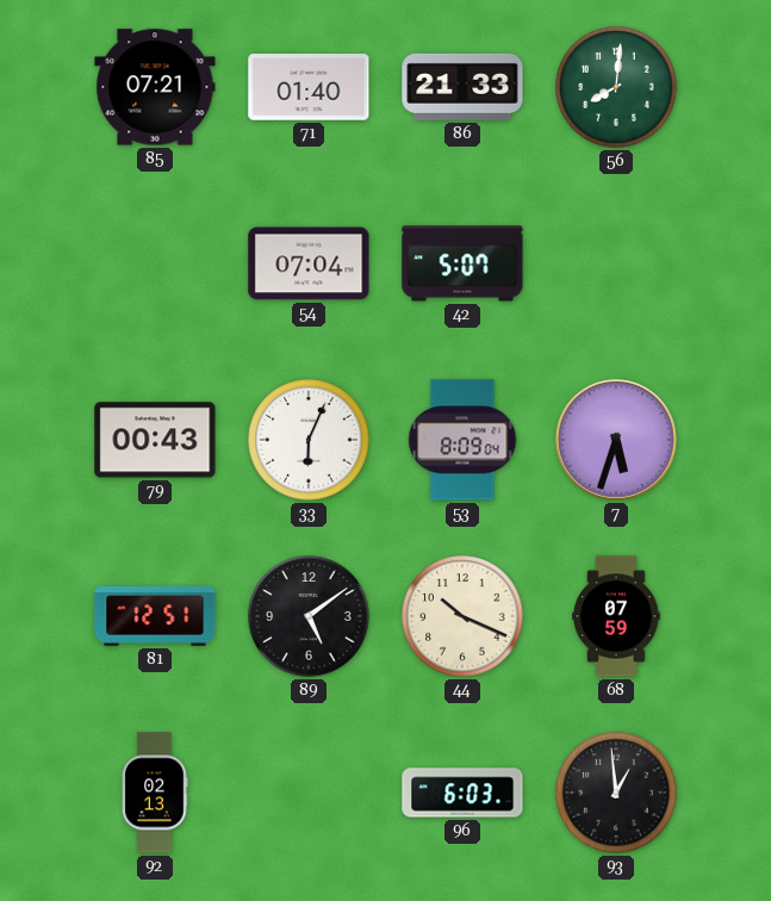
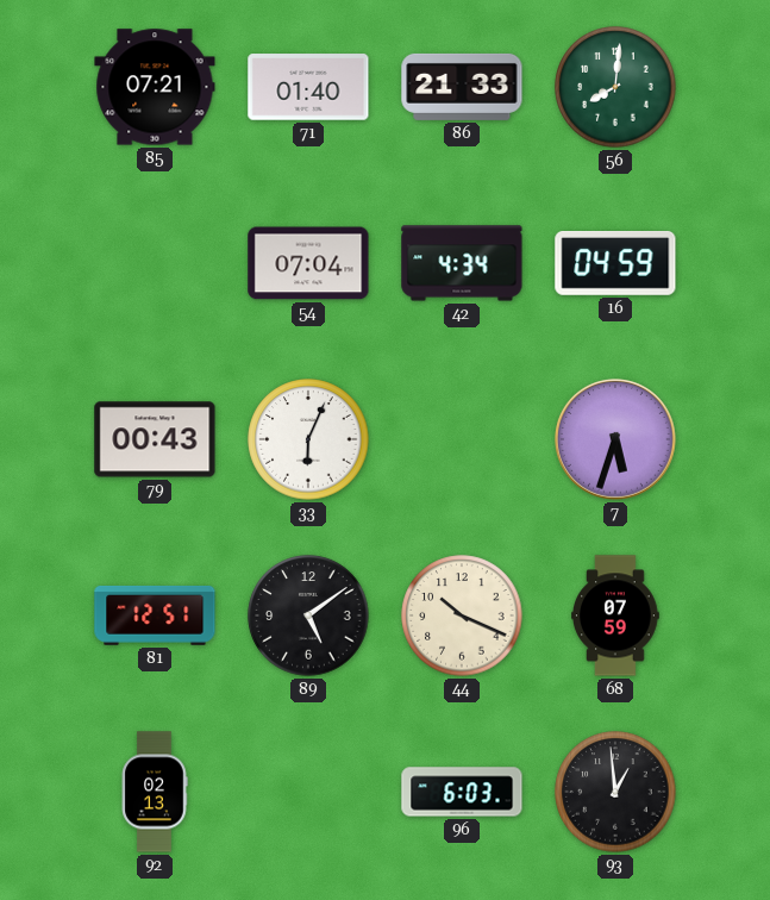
42: 5:07 -> 4:34
16: none -> 04:59
53: 8:09 -> none
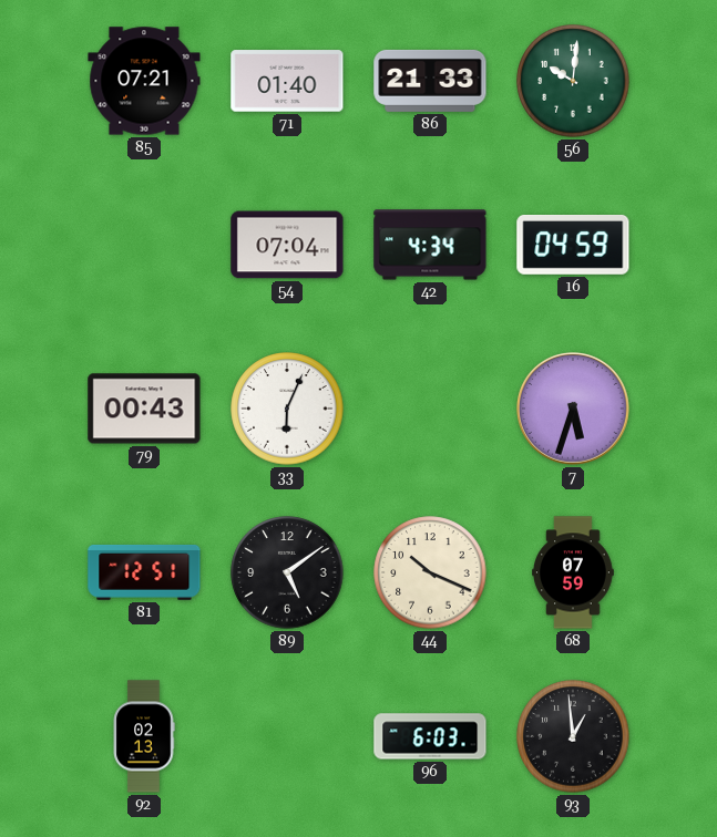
56: 8:01 -> 10:01
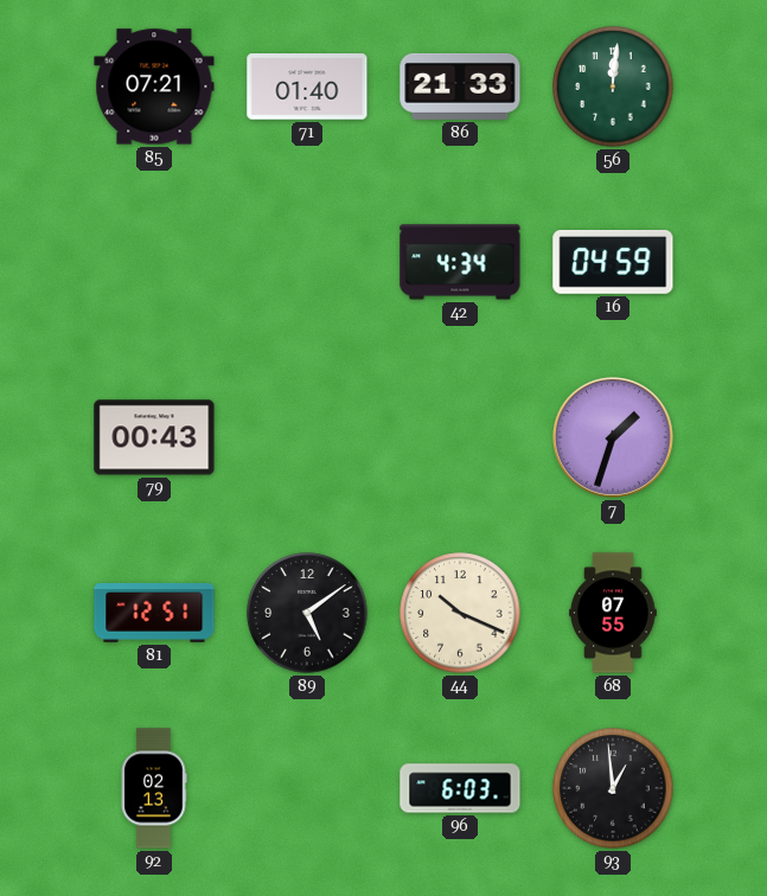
56: 10:01 -> 12:01
54: 07:04 -> none
33: 6:04 -> none
7: 5:33 -> 1:33
68: 07:59 -> 07:55
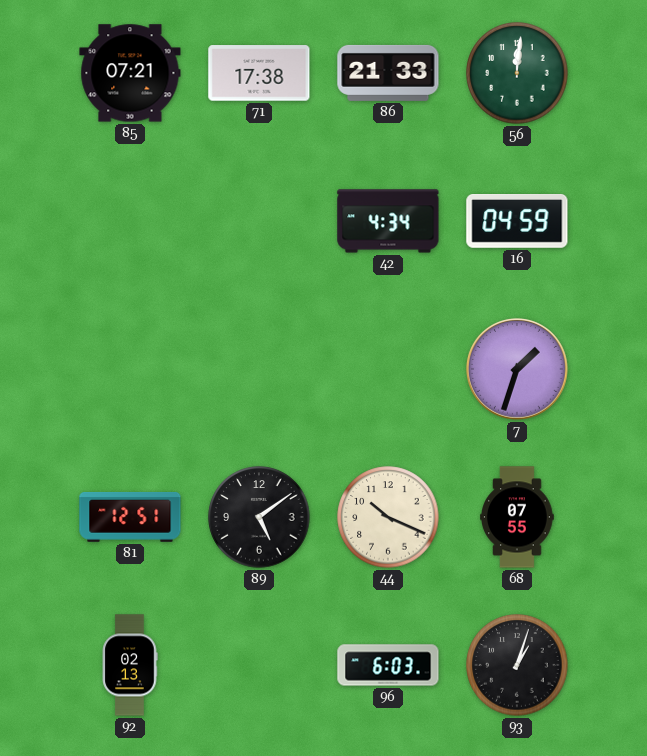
71: 01:40 -> 17:38
79: 00:43 -> none
93: 12:59 -> 1:03
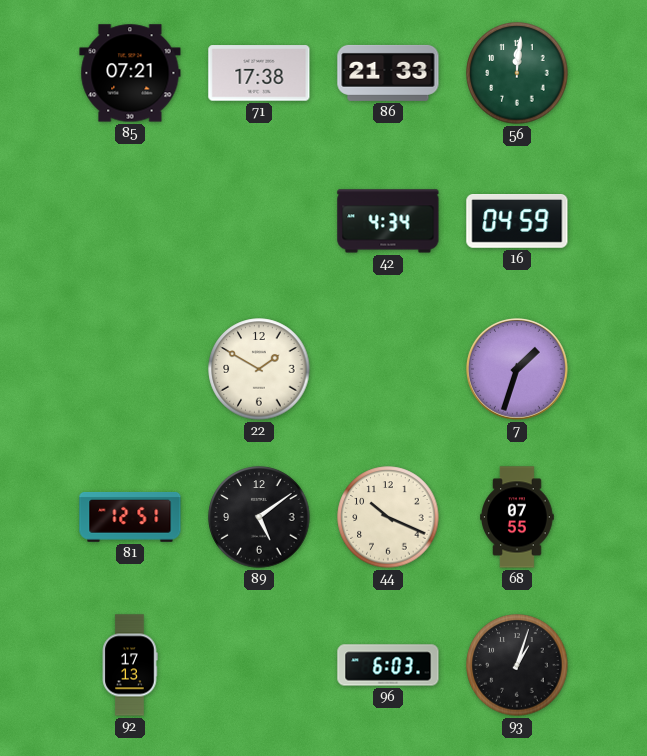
22: none -> 1:50
92: 02:13 -> 17:13
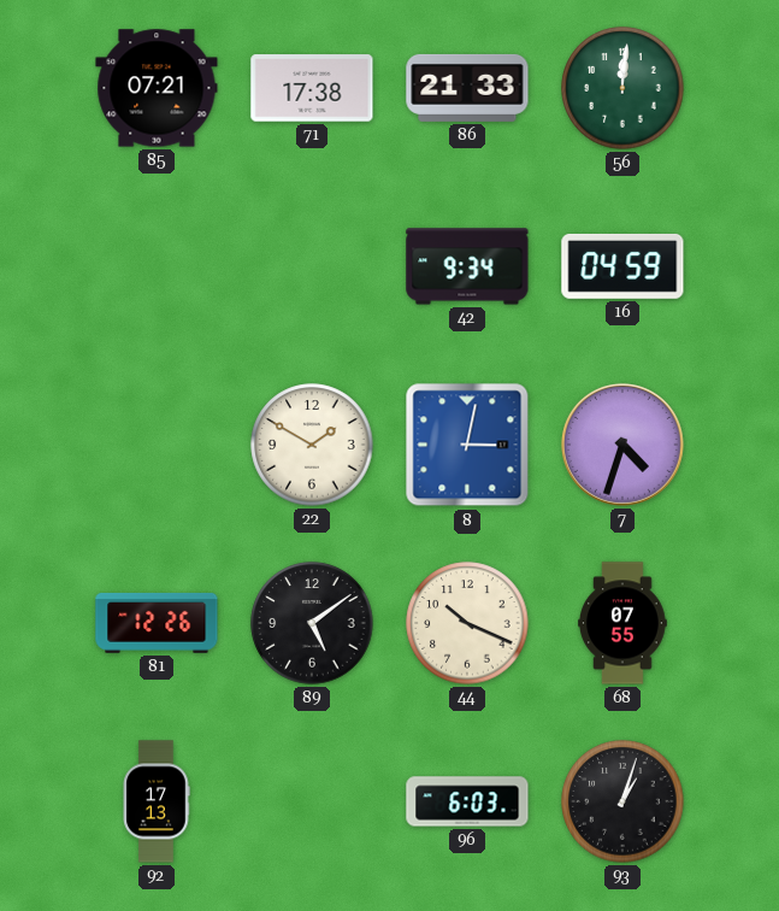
42: 4:34 -> 9:34
8: none -> 3:02
7: 1:33 -> 4:33
81: 12:51 -> 12:26
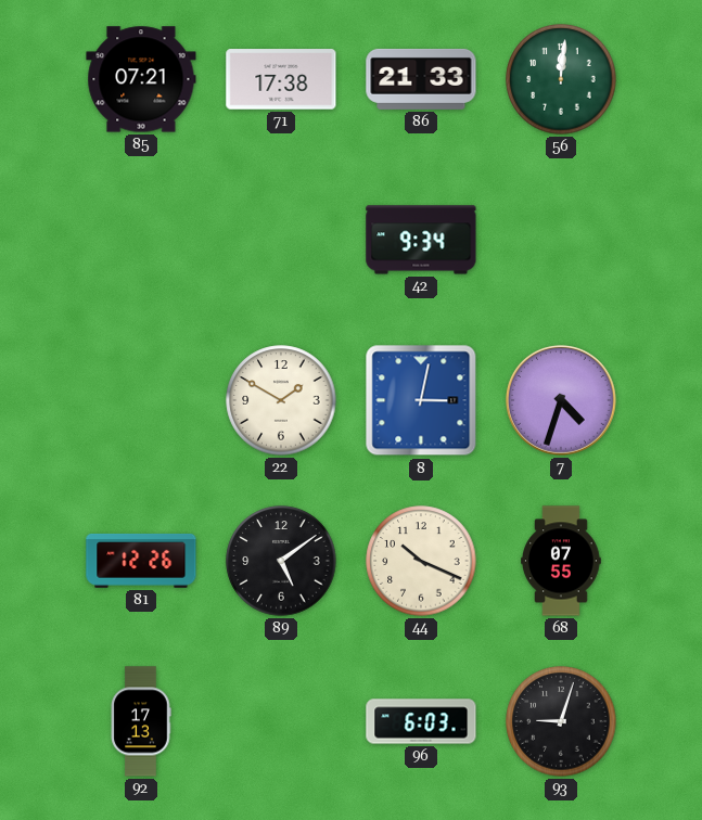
16: 04:59 -> none
93: 1:03 -> 9:03
